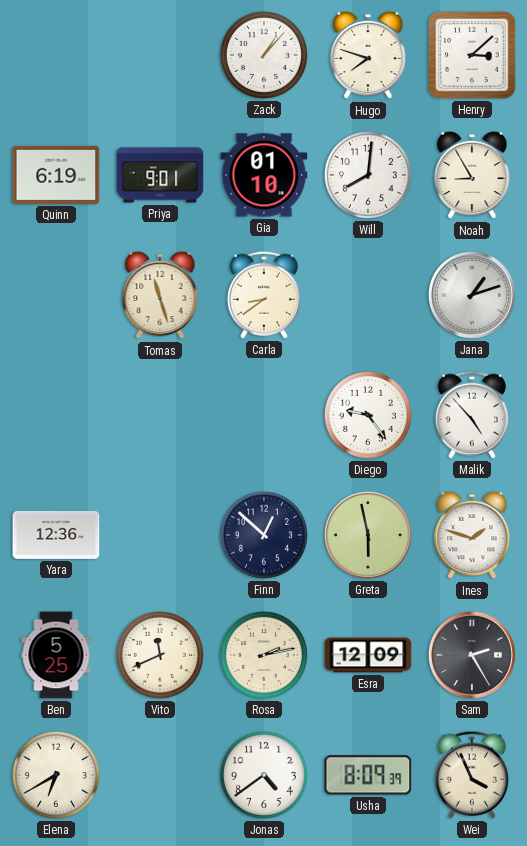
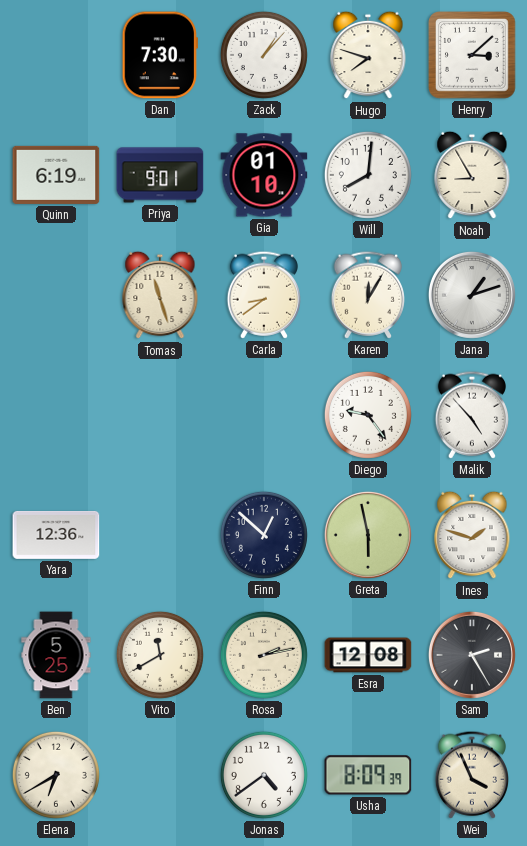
Dan: none -> 7:30
Karen: none -> 12:05
Vito: 11:41 -> 11:40
Esra: 12:09 -> 12:08
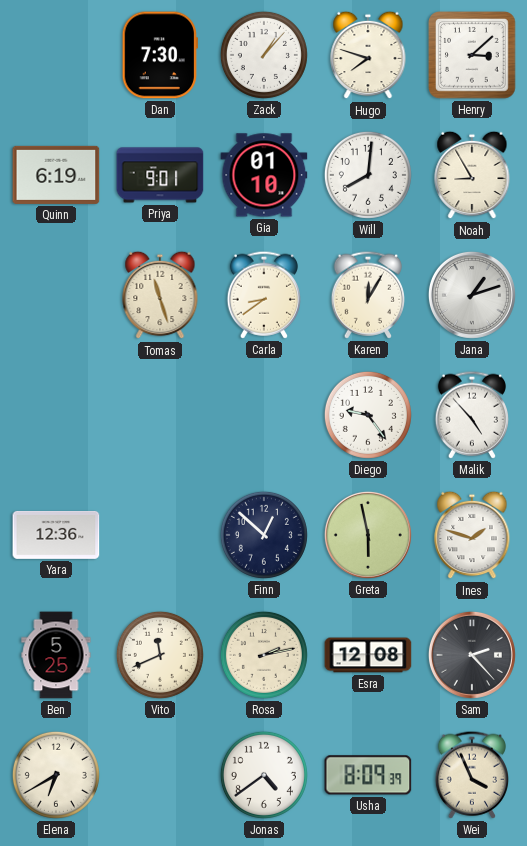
Vito: 11:40 -> 11:41
Sam: 2:25 -> 2:23
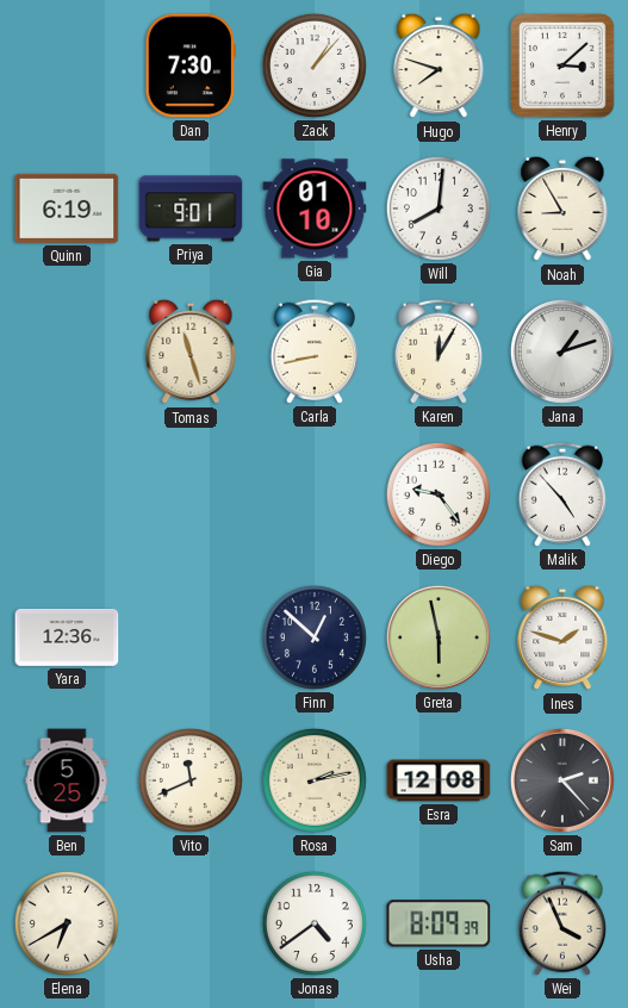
Carla: 8:39 -> 8:43
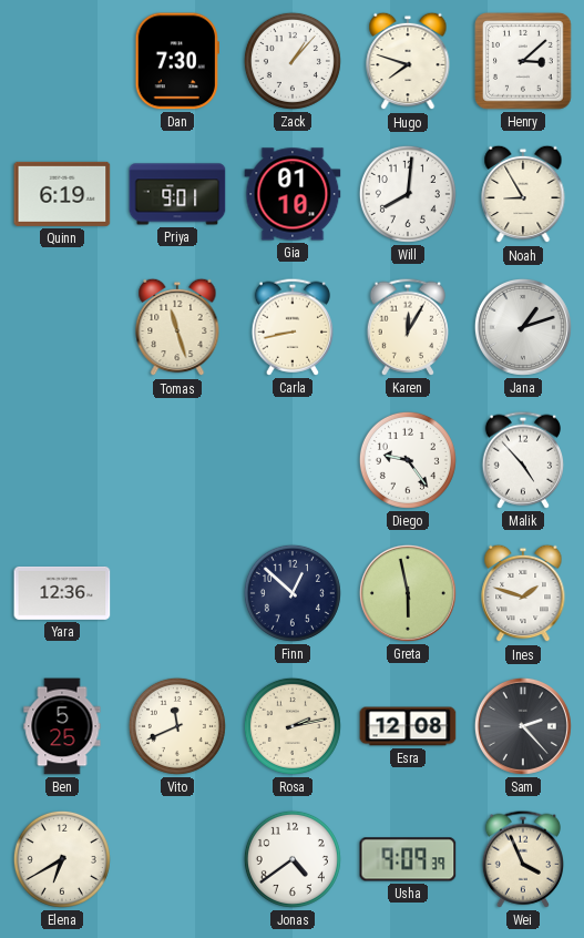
Usha: 8:09 -> 9:09
